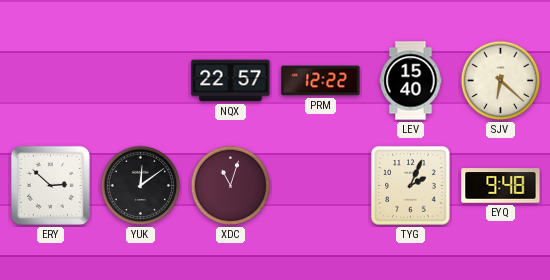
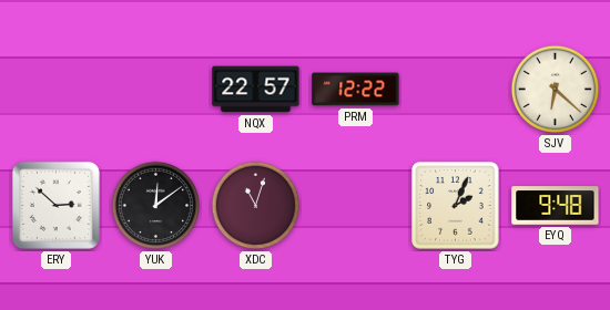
LEV: 15:40 -> none
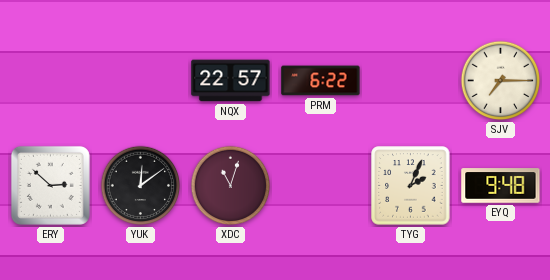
PRM: 12:22 -> 6:22
SJV: 6:22 -> 7:15
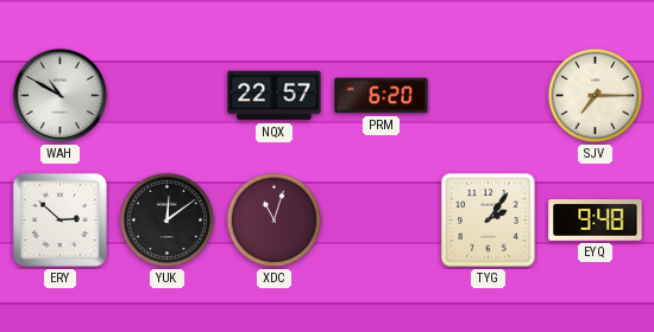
WAH: none -> 10:50
PRM: 6:22 -> 6:20
TYG: 2:04 -> 2:06
